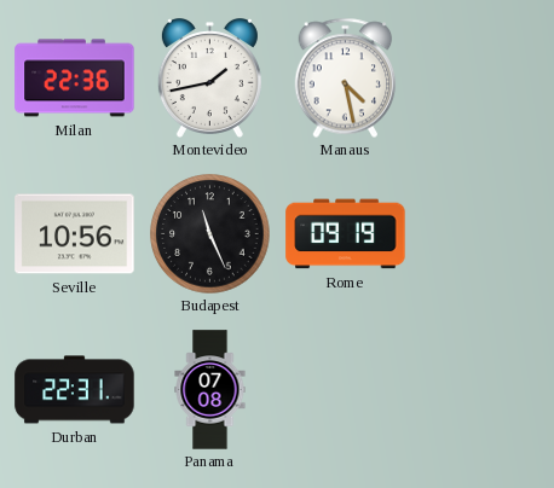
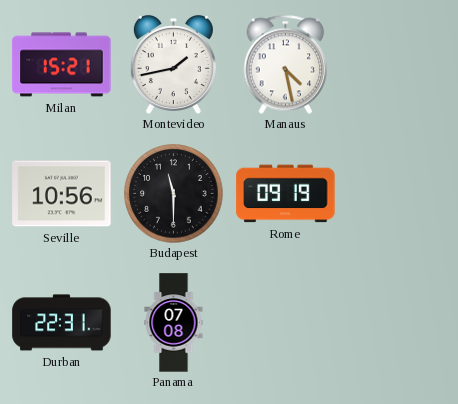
Milan: 22:36 -> 15:21
Budapest: 11:26 -> 11:30
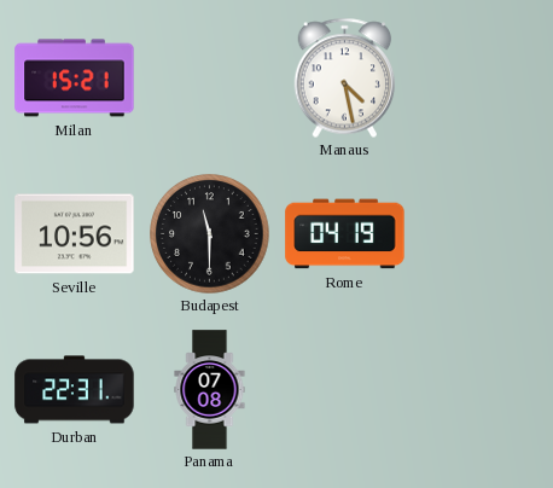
Montevideo: 1:43 -> none
Rome: 09:19 -> 04:19
